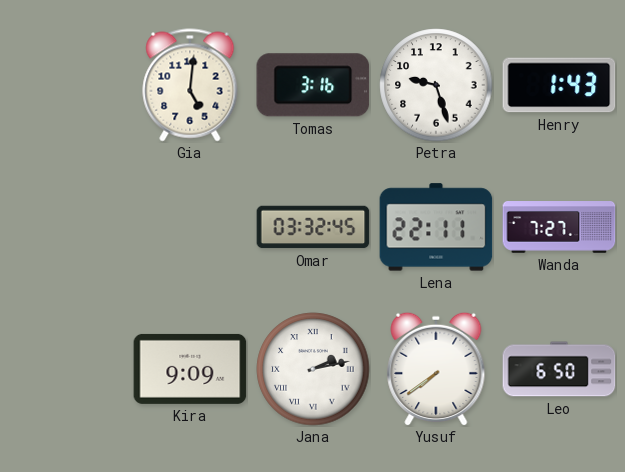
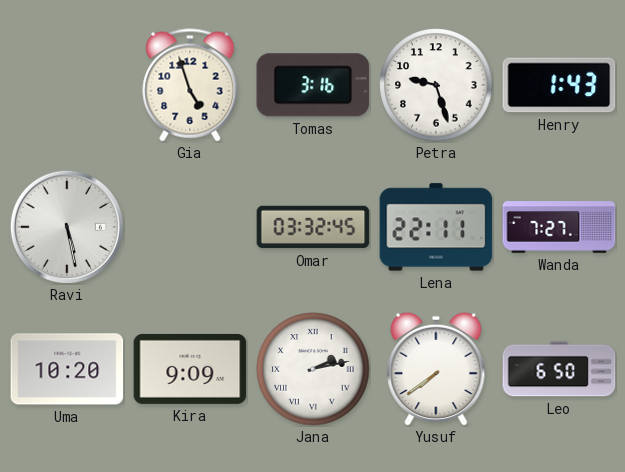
Gia: 5:01 -> 4:57
Ravi: none -> 5:28
Uma: none -> 10:20
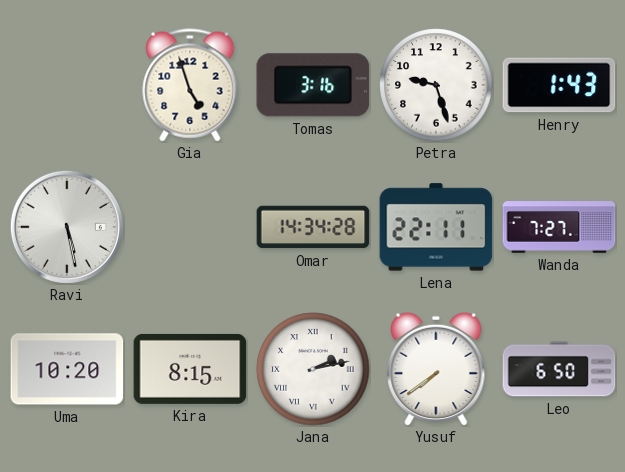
Omar: 03:32 -> 14:34
Kira: 9:09 -> 8:15
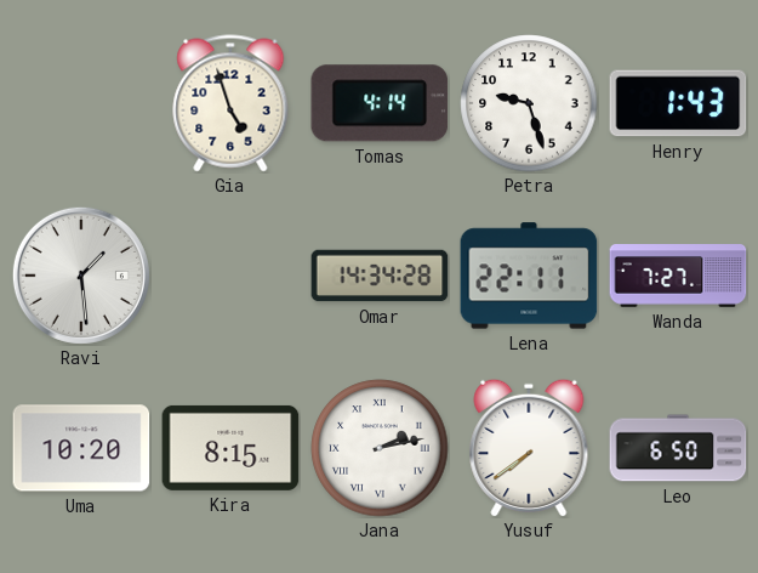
Tomas: 3:16 -> 4:14
Ravi: 5:28 -> 1:29
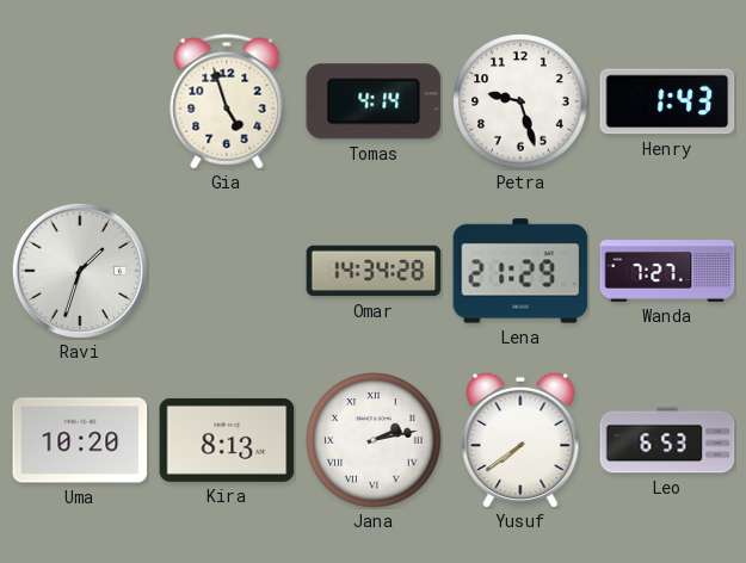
Ravi: 1:29 -> 1:33
Lena: 22:11 -> 21:29
Kira: 8:15 -> 8:13
Leo: 6:50 -> 6:53
